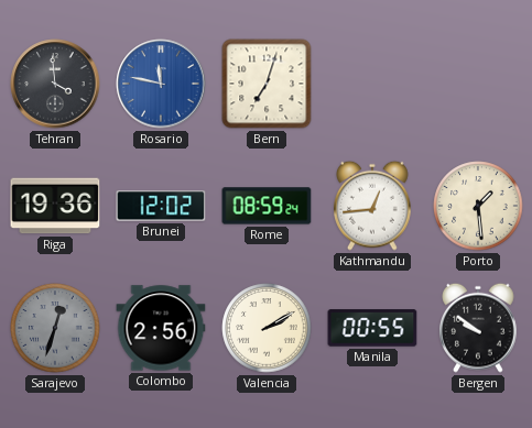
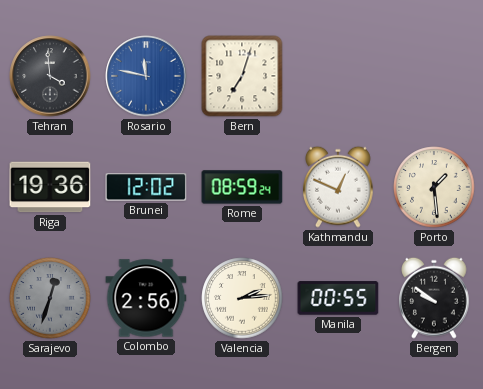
Kathmandu: 12:44 -> 12:49
Valencia: 2:10 -> 2:14
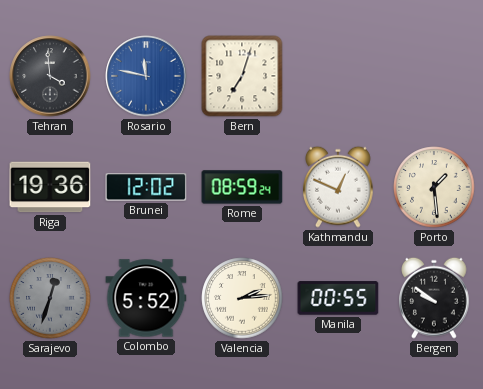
Colombo: 2:56 -> 5:52
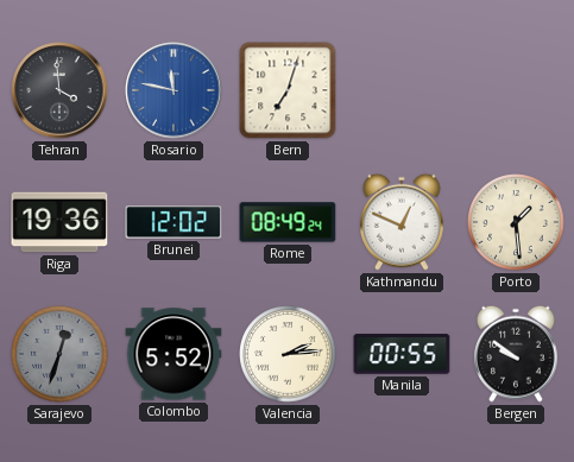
Rome: 08:59 -> 08:49
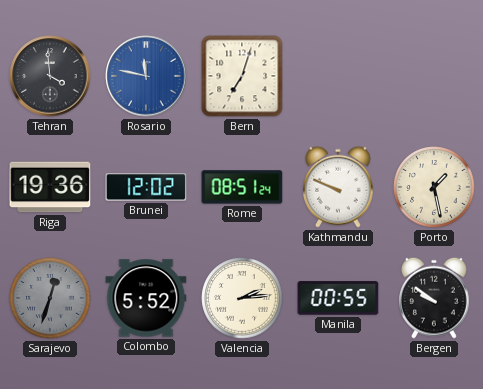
Rome: 08:49 -> 08:51
Kathmandu: 12:49 -> 9:49
Porto: 1:29 -> 1:28
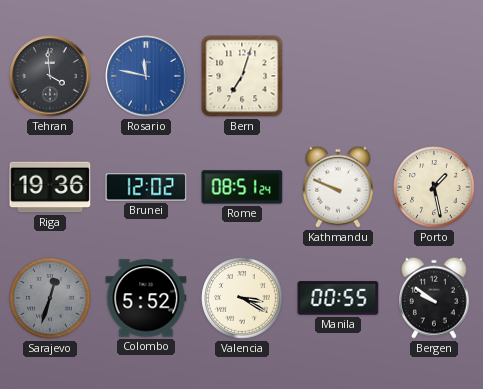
Valencia: 2:14 -> 3:20
